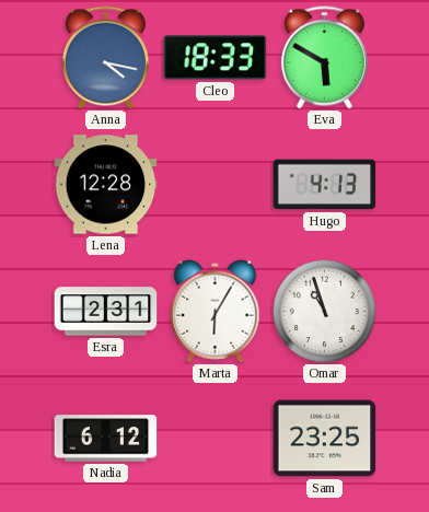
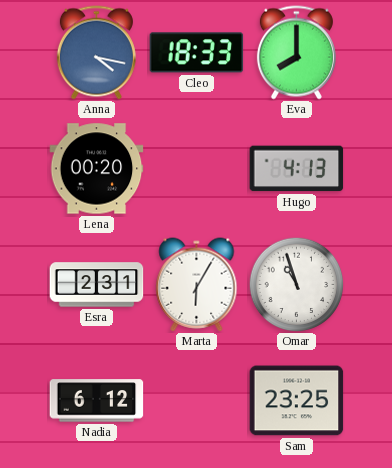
Eva: 5:50 -> 8:00
Lena: 12:28 -> 00:20
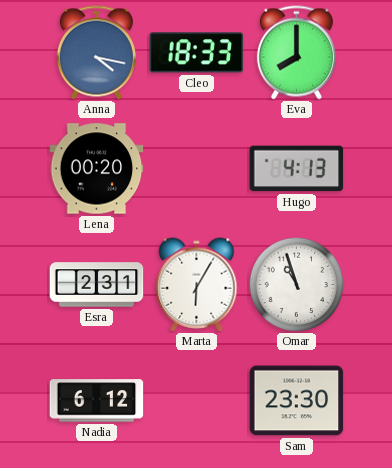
Sam: 23:25 -> 23:30
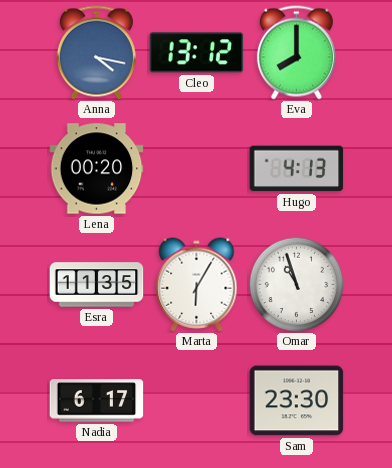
Cleo: 18:33 -> 13:12
Esra: 2:31 -> 11:35
Nadia: 6:12 -> 6:17
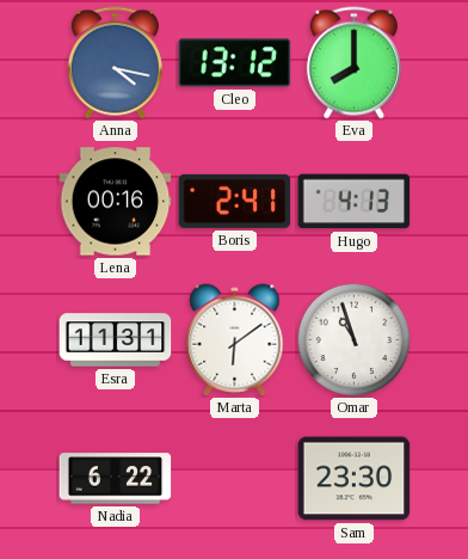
Lena: 00:20 -> 00:16
Boris: none -> 2:41
Esra: 11:35 -> 11:31
Marta: 6:05 -> 6:09
Nadia: 6:17 -> 6:22
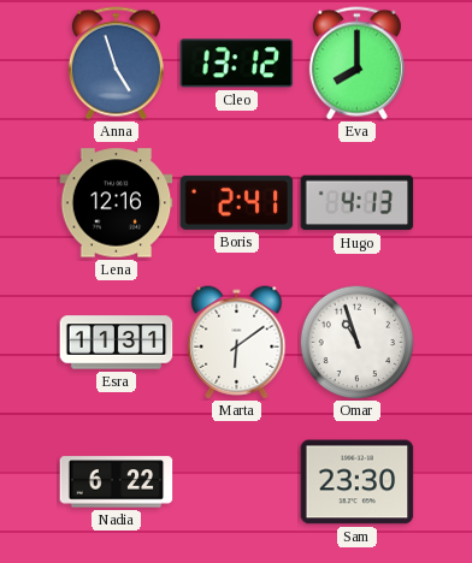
Anna: 4:17 -> 4:57
Lena: 00:16 -> 12:16
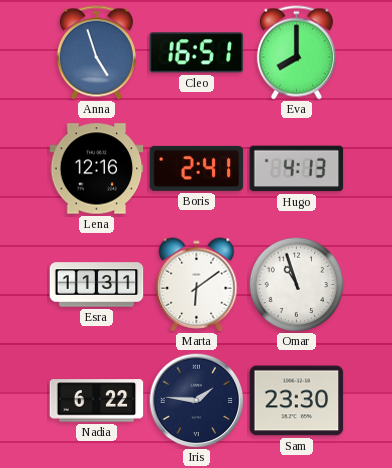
Cleo: 13:12 -> 16:51
Iris: none -> 1:46
